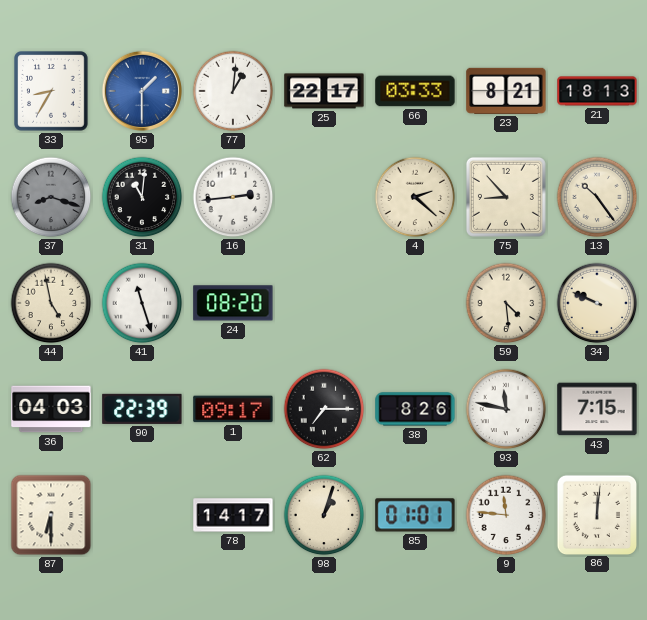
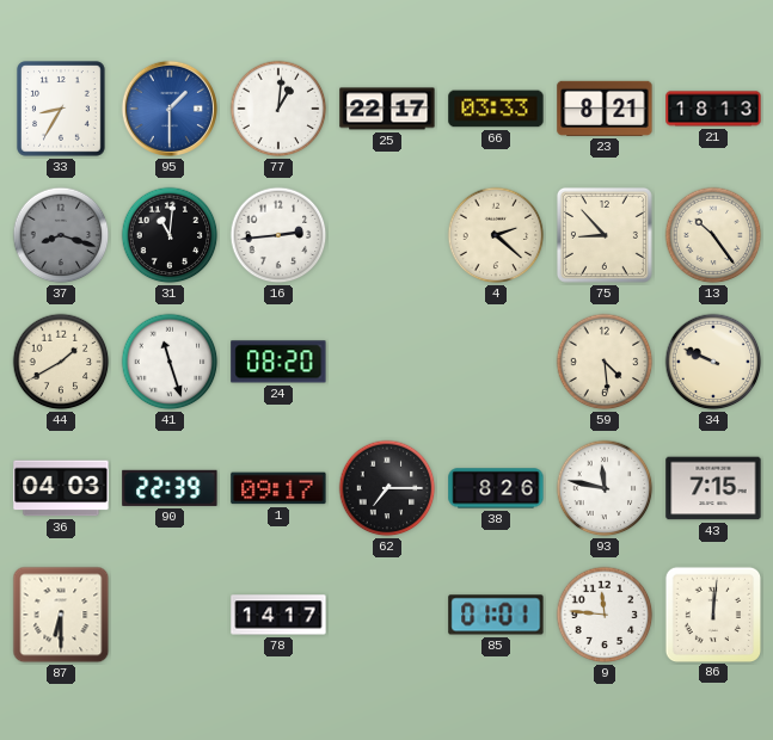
44: 4:58 -> 1:40
98: 1:03 -> none
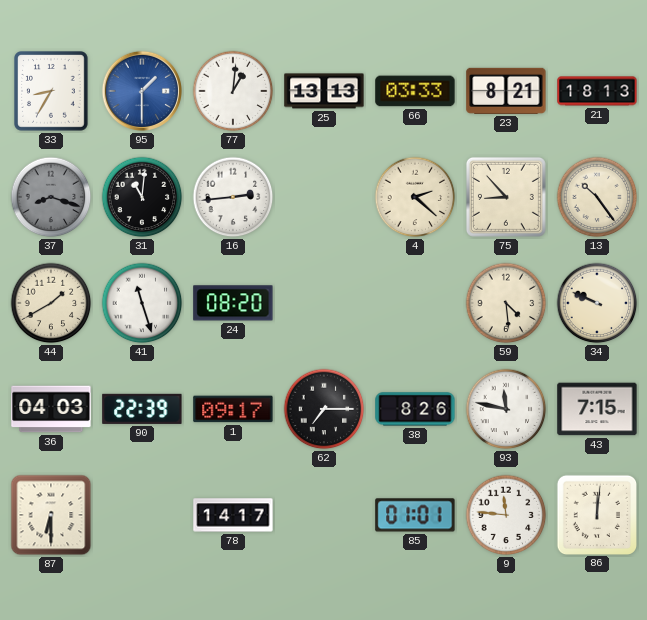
25: 22:17 -> 13:13
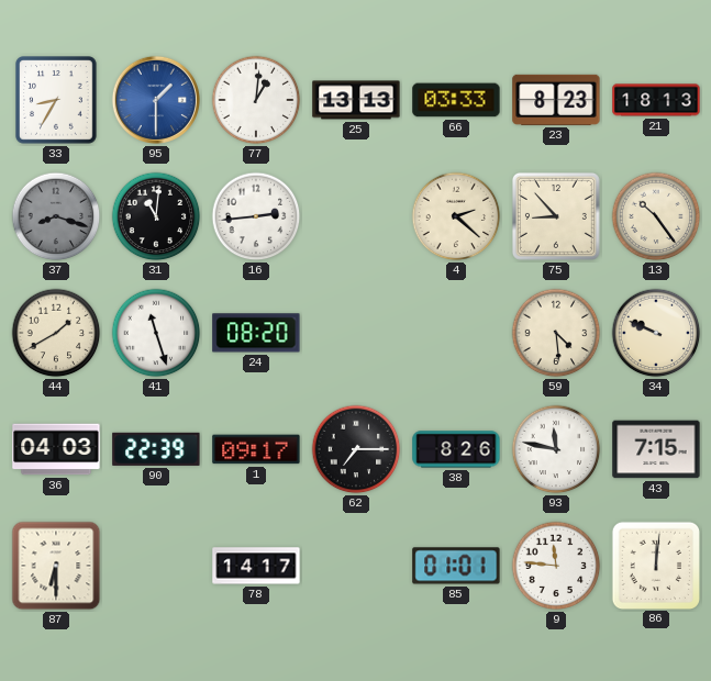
23: 8:21 -> 8:23
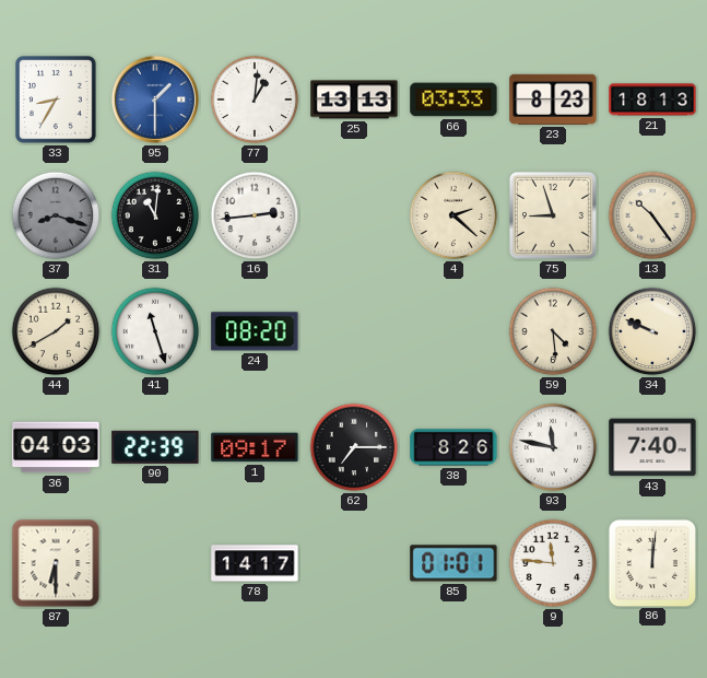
75: 8:53 -> 8:57
43: 7:15 -> 7:40
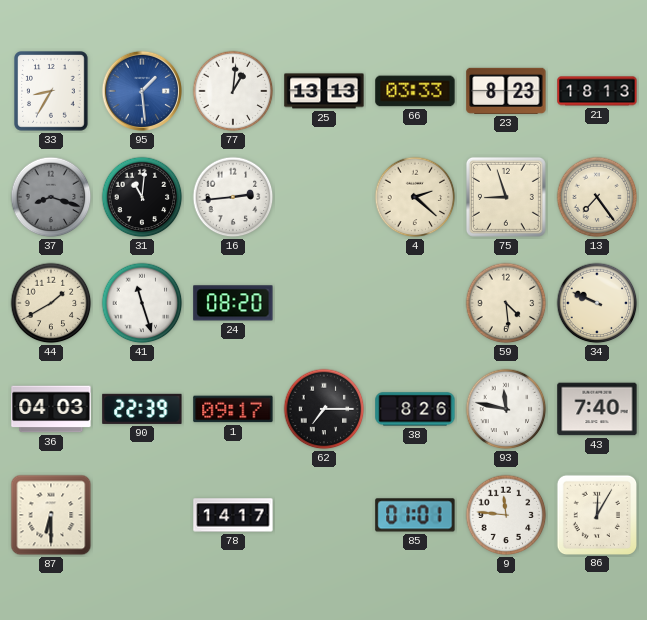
95: 1:30 -> 1:29
13: 10:24 -> 7:24
86: 12:01 -> 12:05
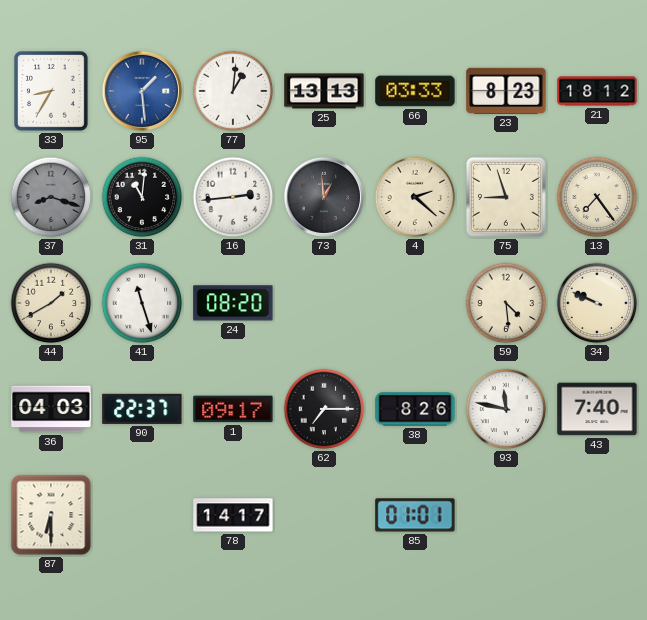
21: 18:13 -> 18:12
73: none -> 12:59
90: 22:39 -> 22:37
9: 11:46 -> none
86: 12:05 -> none
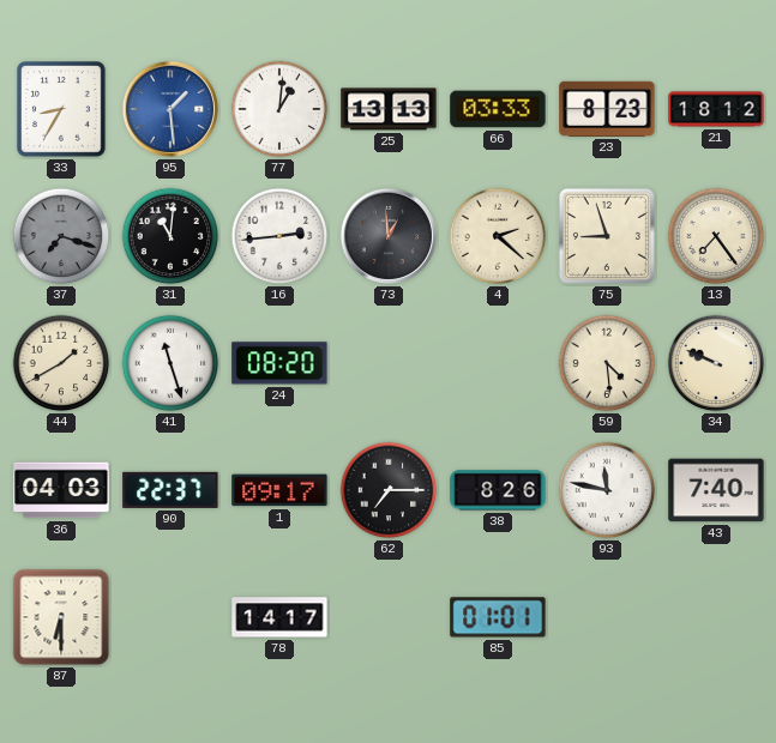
37: 8:18 -> 7:18
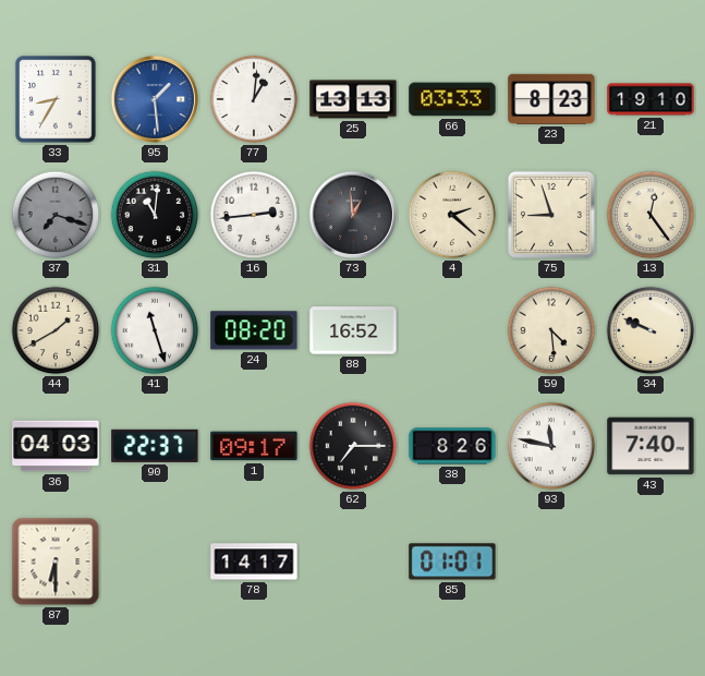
21: 18:12 -> 19:10
13: 7:24 -> 12:24
88: none -> 16:52
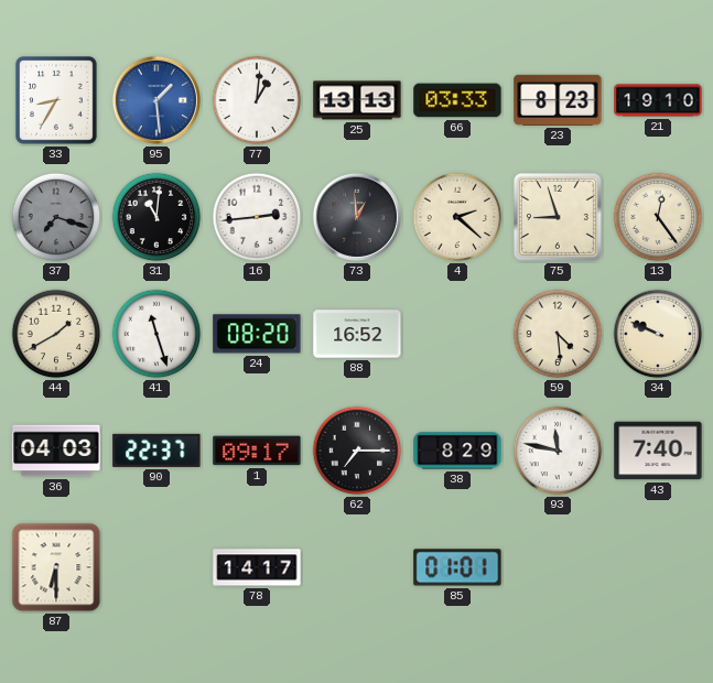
38: 8:26 -> 8:29
